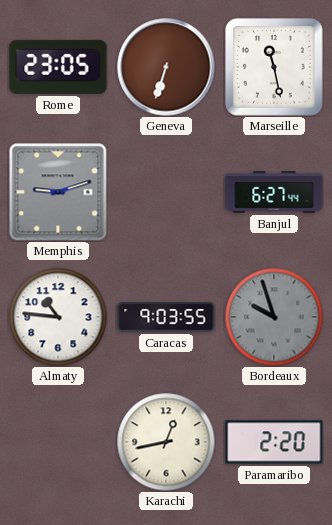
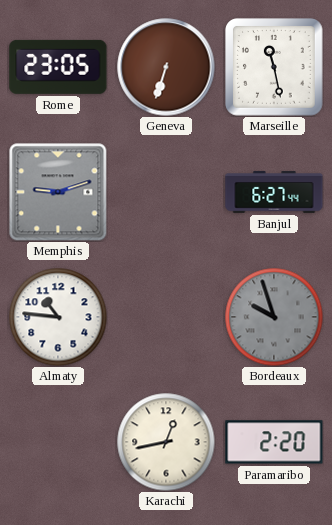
Caracas: 9:03 -> none
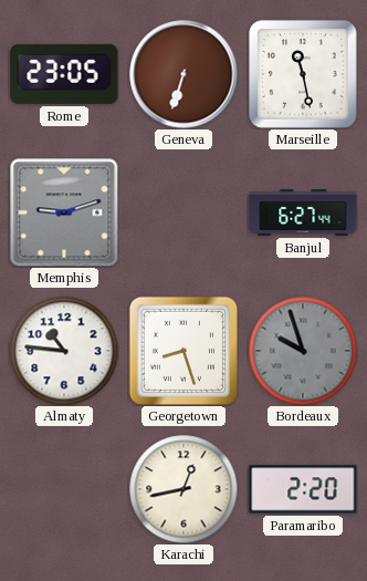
Georgetown: none -> 8:27
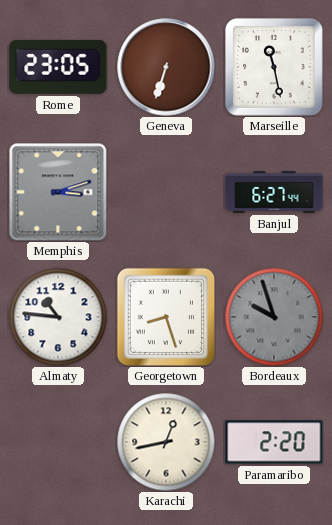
Memphis: 9:12 -> 3:12
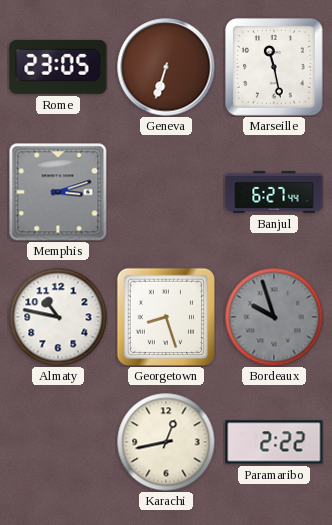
Almaty: 10:46 -> 10:47
Paramaribo: 2:20 -> 2:22
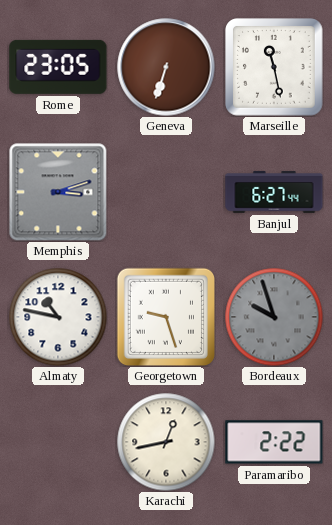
Georgetown: 8:27 -> 9:27
